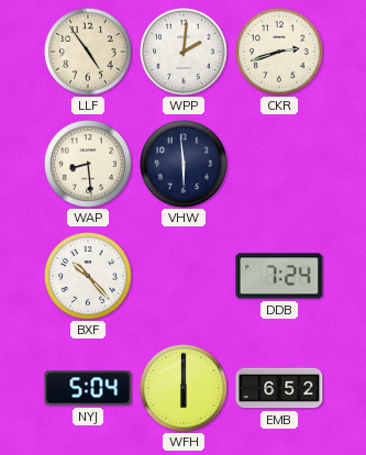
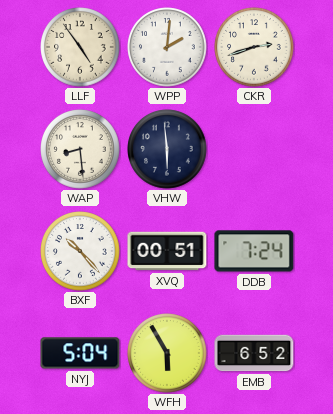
XVQ: none -> 00:51
WFH: 6:00 -> 5:55
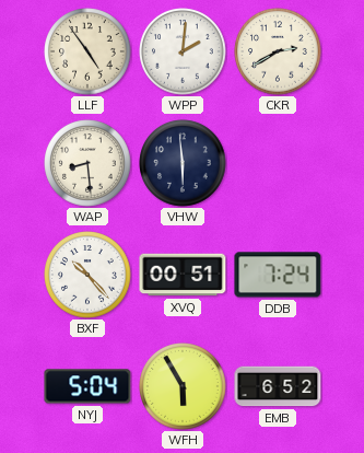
CKR: 2:42 -> 2:40
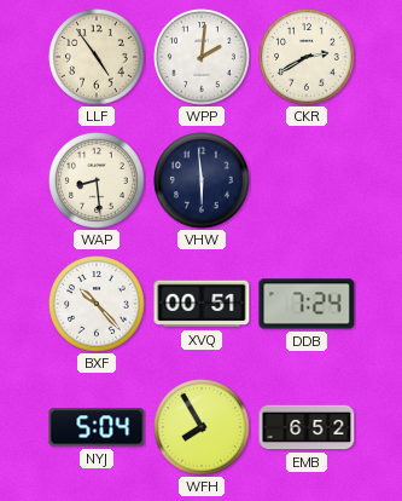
WFH: 5:55 -> 7:55
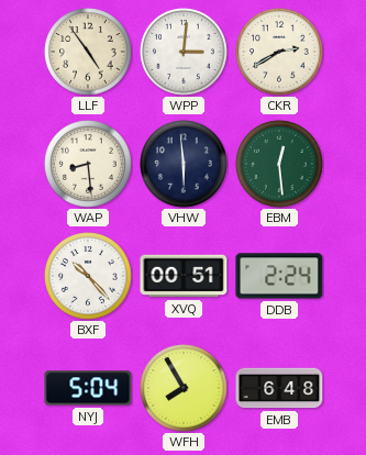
WPP: 2:01 -> 3:01
EBM: none -> 12:29
DDB: 7:24 -> 2:24
EMB: 6:52 -> 6:48
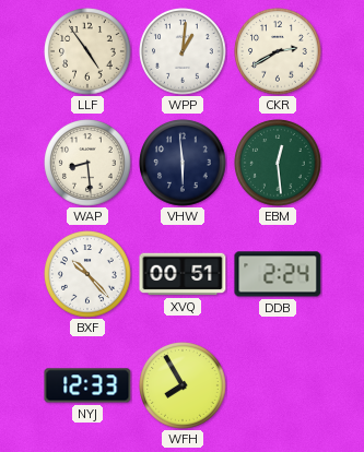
WPP: 3:01 -> 1:01
NYJ: 5:04 -> 12:33
EMB: 6:48 -> none
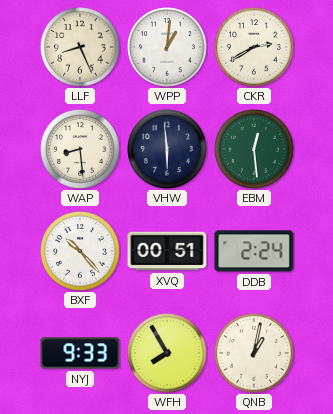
LLF: 4:54 -> 8:26
NYJ: 12:33 -> 9:33
QNB: none -> 1:02
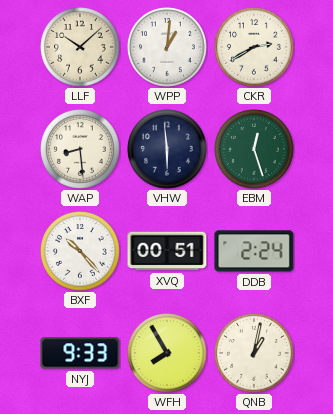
LLF: 8:26 -> 10:08
EBM: 12:29 -> 12:27
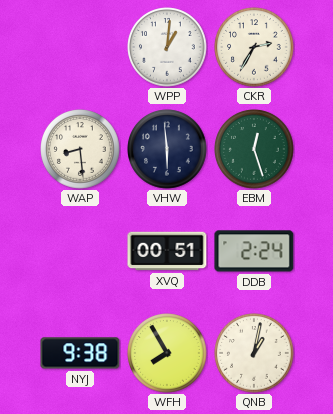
LLF: 10:08 -> none
CKR: 2:40 -> 2:35
BXF: 10:23 -> none
NYJ: 9:33 -> 9:38
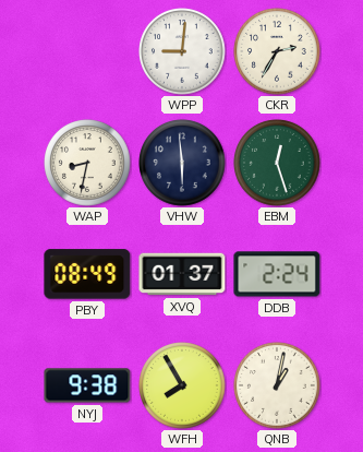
WPP: 1:01 -> 9:01
WAP: 8:29 -> 8:32
PBY: none -> 08:49
XVQ: 00:51 -> 01:37
